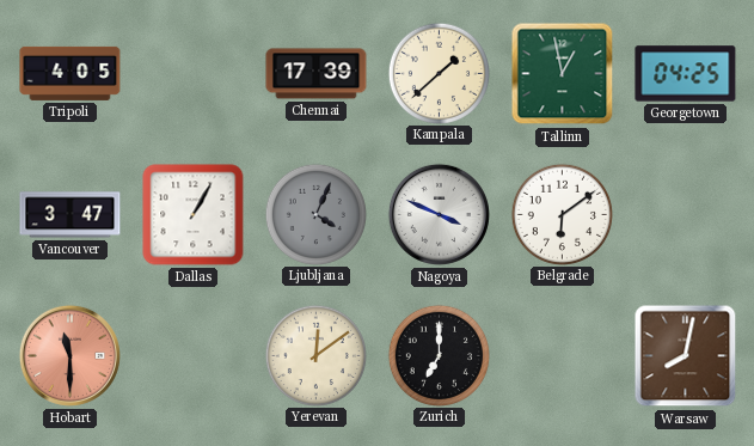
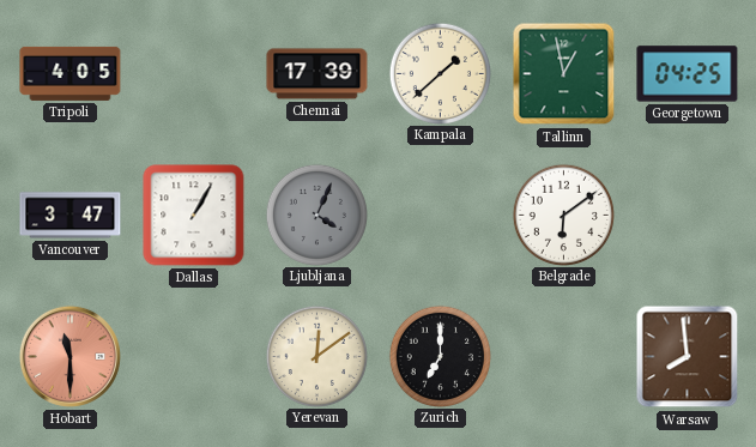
Nagoya: 3:49 -> none
Warsaw: 8:02 -> 7:59
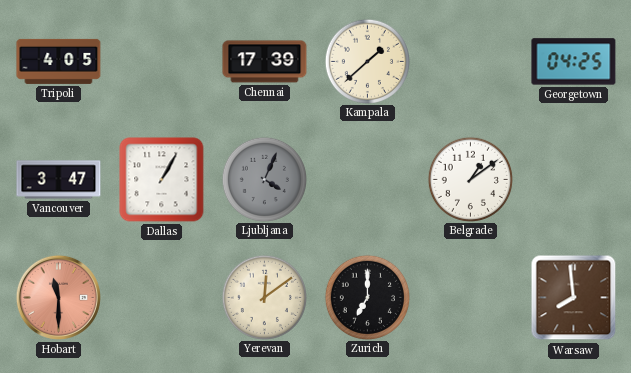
Tallinn: 12:58 -> none
Belgrade: 6:09 -> 1:09
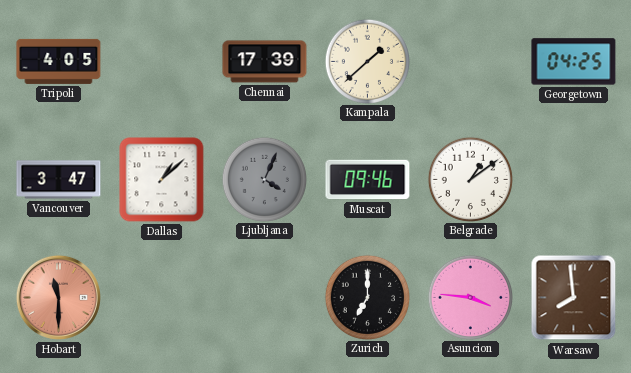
Dallas: 1:05 -> 1:08
Muscat: none -> 09:46
Yerevan: 12:09 -> none
Asuncion: none -> 3:46
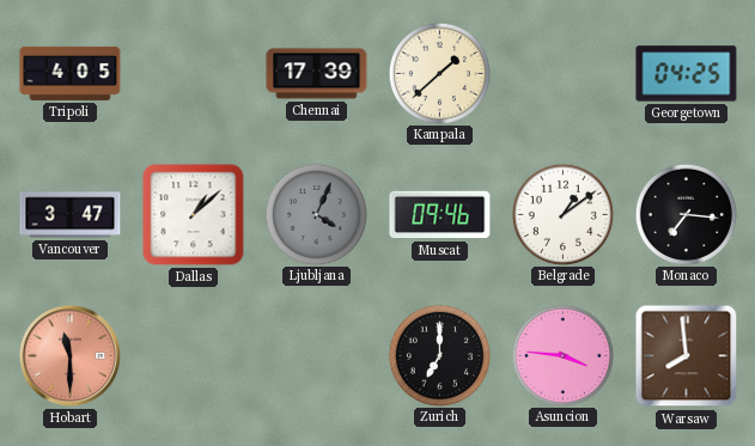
Monaco: none -> 7:16
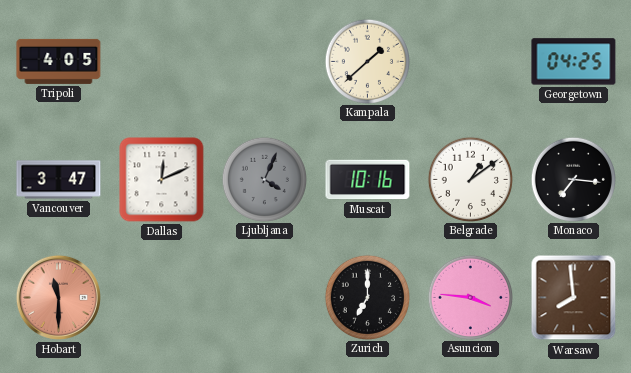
Chennai: 17:39 -> none
Dallas: 1:08 -> 12:11
Muscat: 09:46 -> 10:16
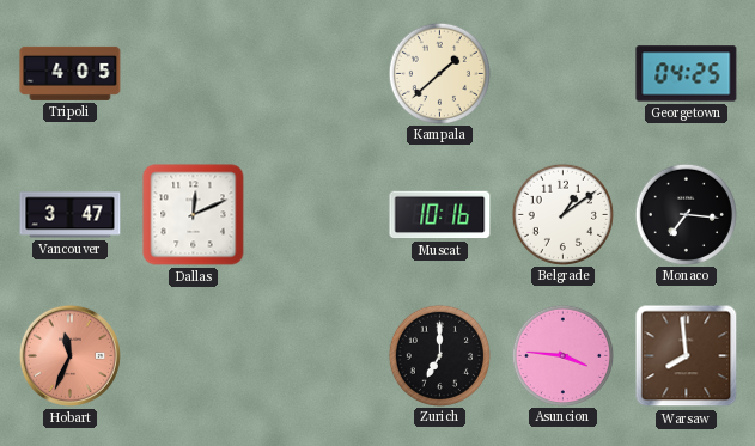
Ljubljana: 4:04 -> none
Hobart: 11:30 -> 11:34
